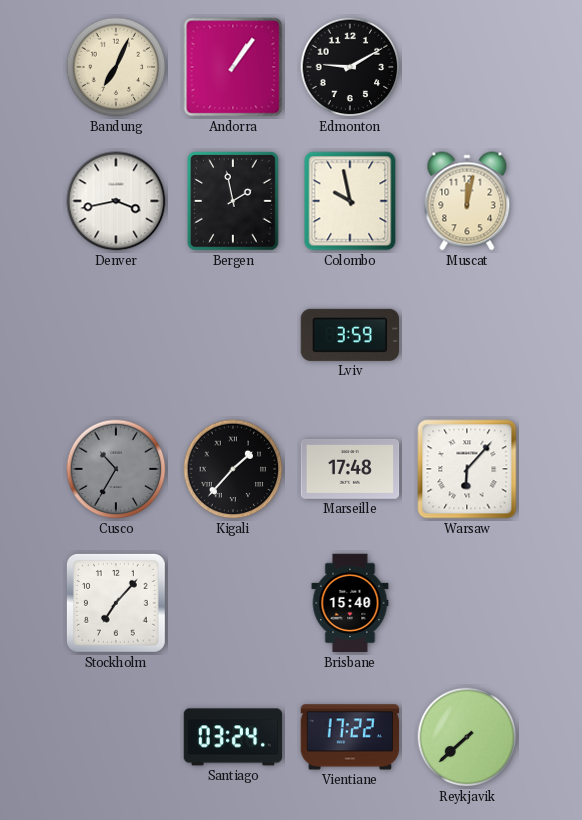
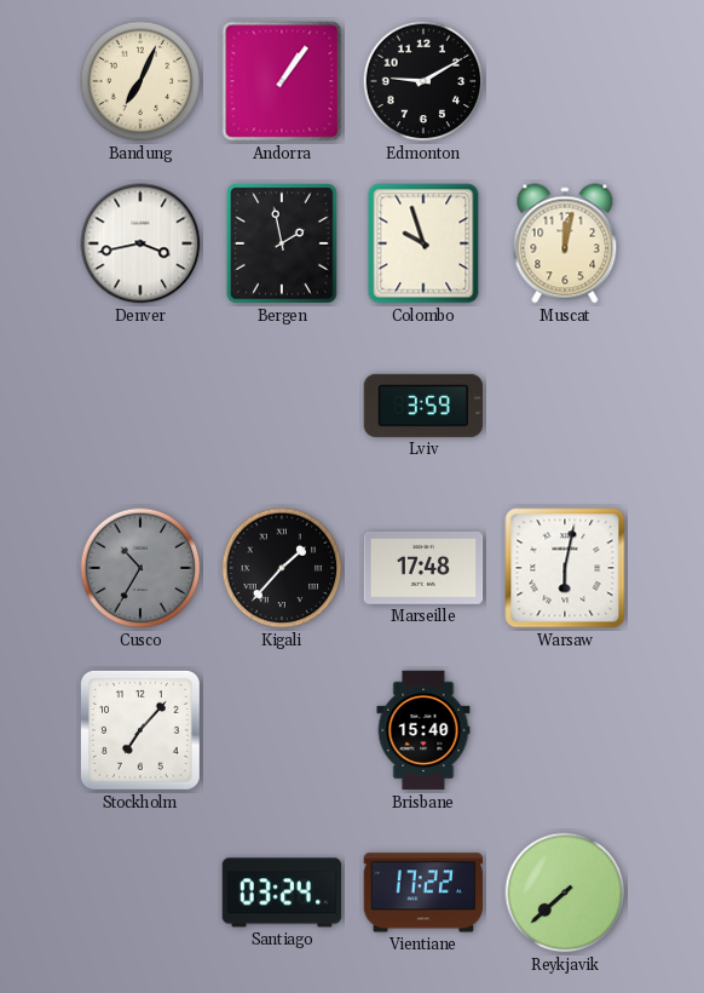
Colombo: 9:58 -> 9:57
Warsaw: 6:07 -> 6:02
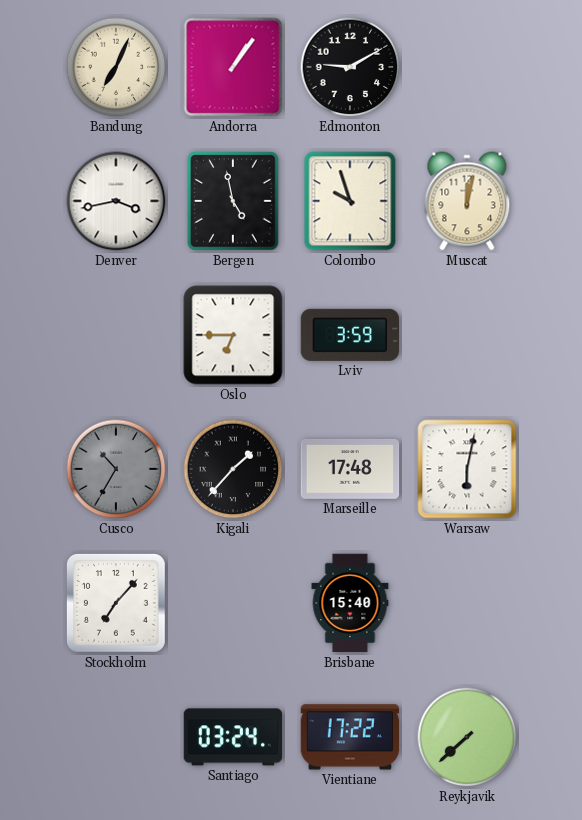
Bergen: 1:58 -> 4:58
Oslo: none -> 6:45
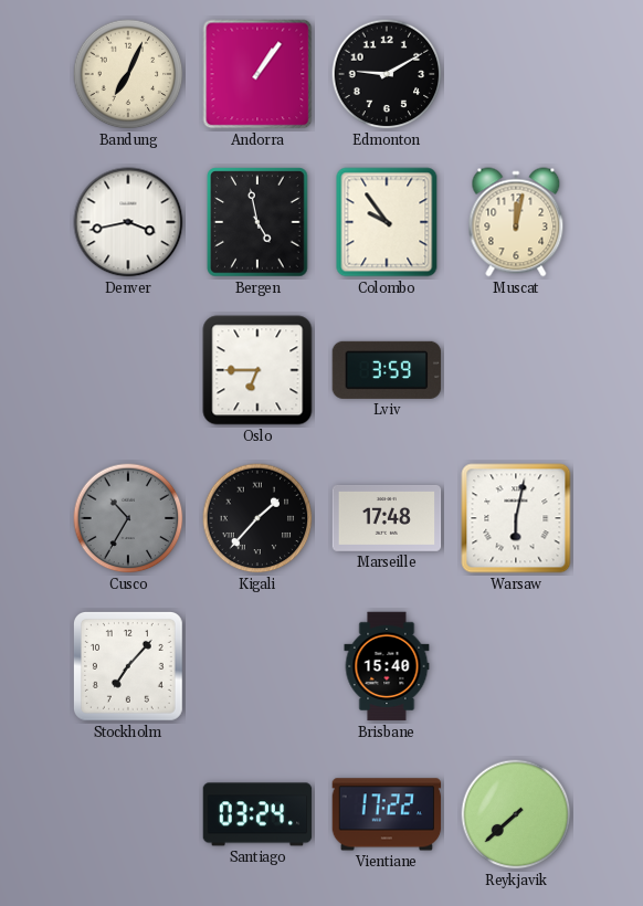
Colombo: 9:57 -> 9:54
